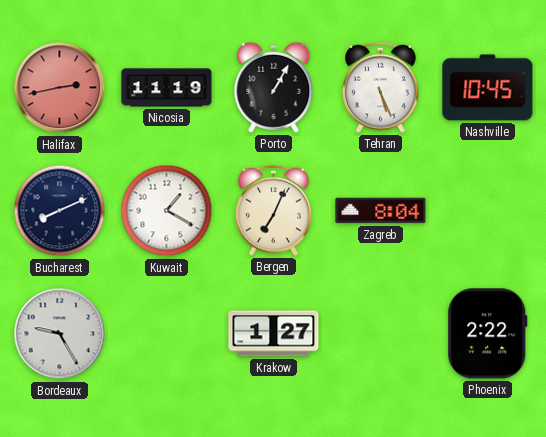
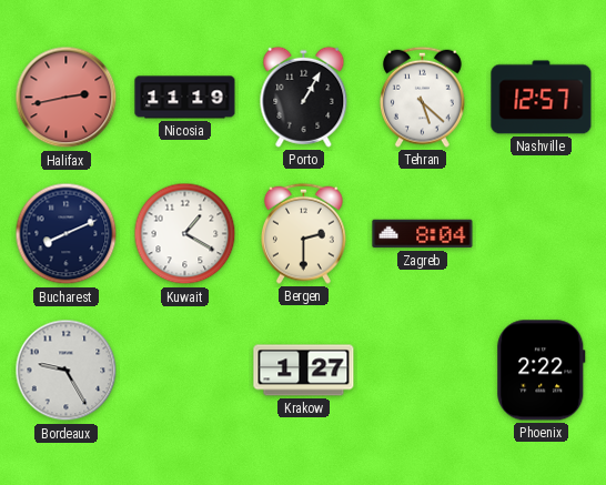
Tehran: 5:26 -> 5:22
Nashville: 10:45 -> 12:57
Bergen: 7:04 -> 2:30
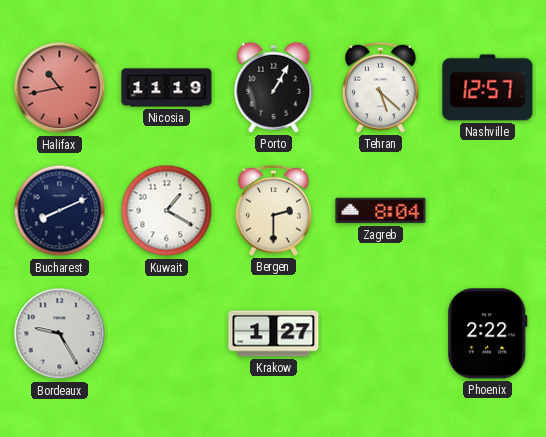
Halifax: 2:43 -> 10:43
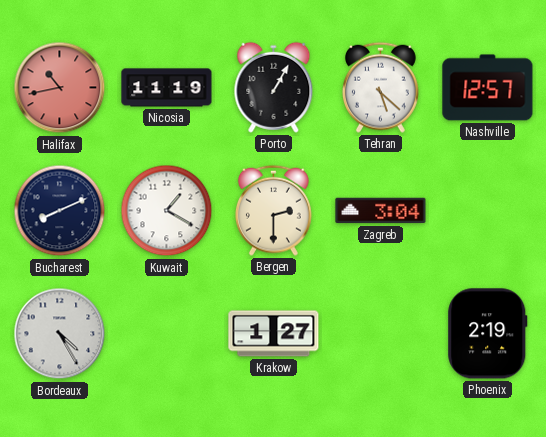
Zagreb: 8:04 -> 3:04
Bordeaux: 9:25 -> 4:25
Phoenix: 2:22 -> 2:19
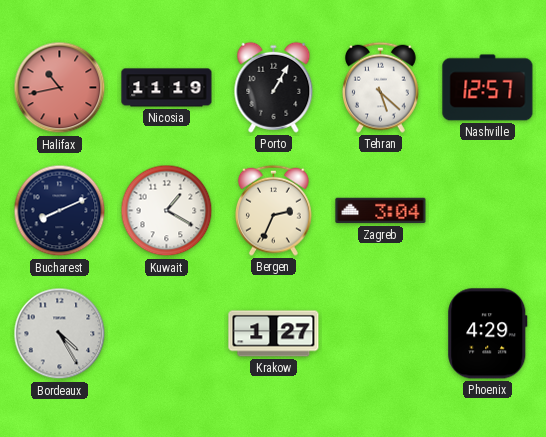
Bergen: 2:30 -> 2:34
Phoenix: 2:19 -> 4:29
